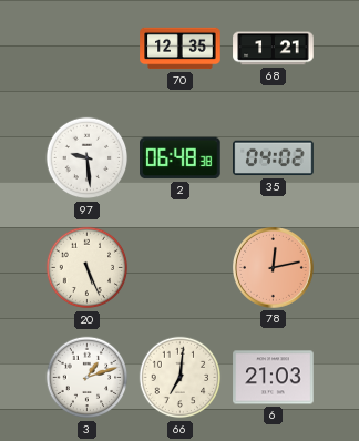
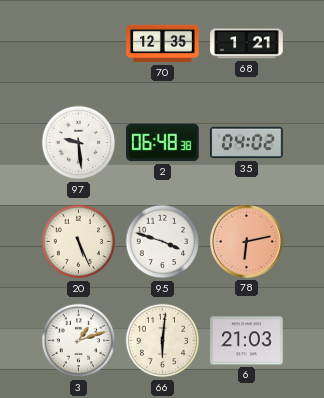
95: none -> 3:48
78: 12:13 -> 6:13
66: 7:01 -> 6:01
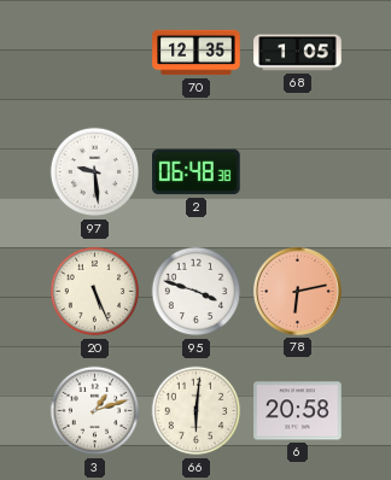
68: 1:21 -> 1:05
35: 04:02 -> none
6: 21:03 -> 20:58
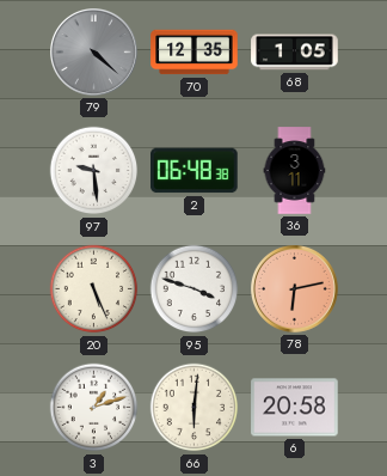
79: none -> 4:22
36: none -> 3:11
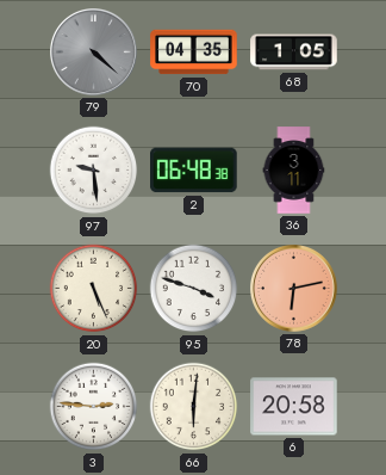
70: 12:35 -> 04:35
3: 1:12 -> 2:46
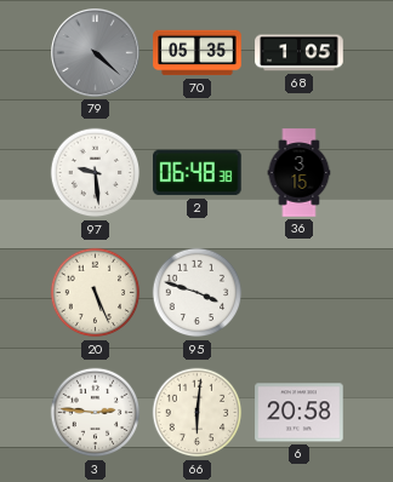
70: 04:35 -> 05:35
36: 3:11 -> 3:15
78: 6:13 -> none
